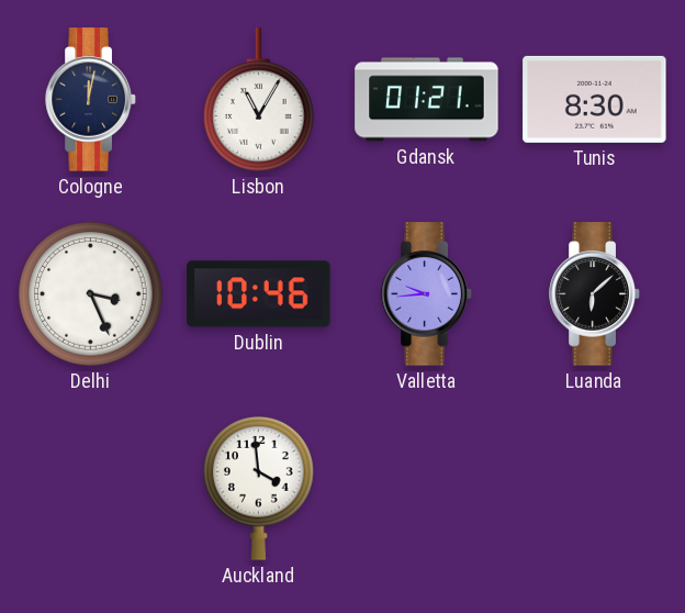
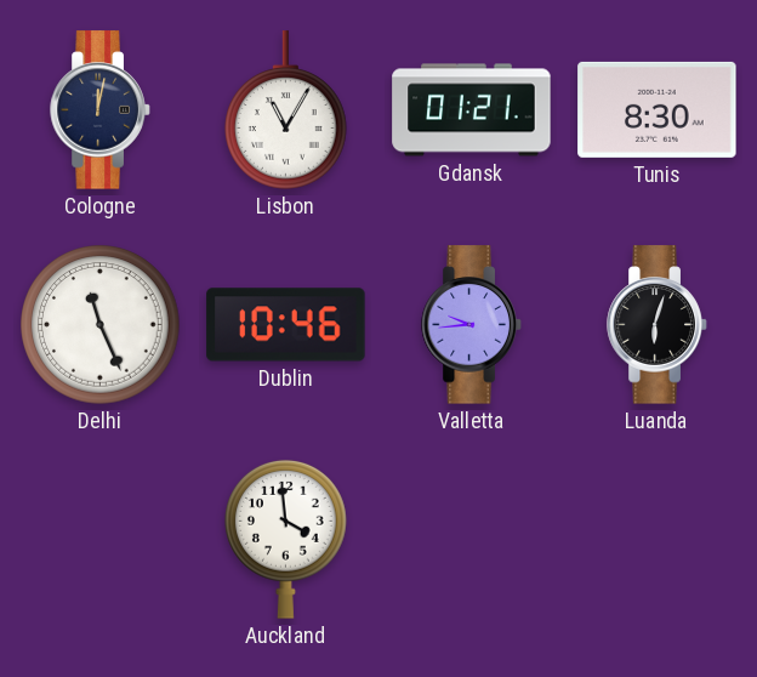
Delhi: 3:26 -> 11:26
Luanda: 6:08 -> 6:03
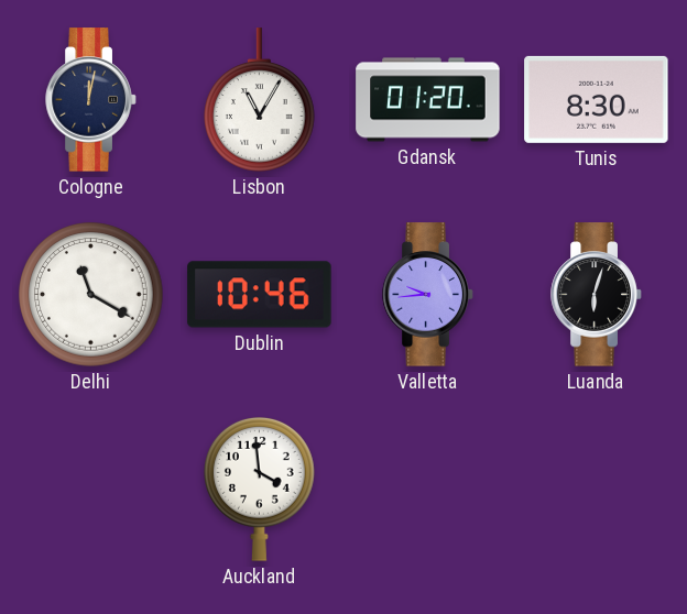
Gdansk: 01:21 -> 01:20
Delhi: 11:26 -> 11:20
